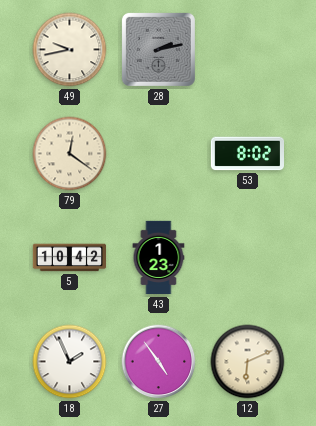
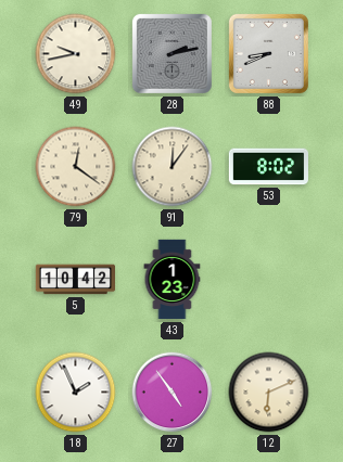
88: none -> 8:41
91: none -> 12:06
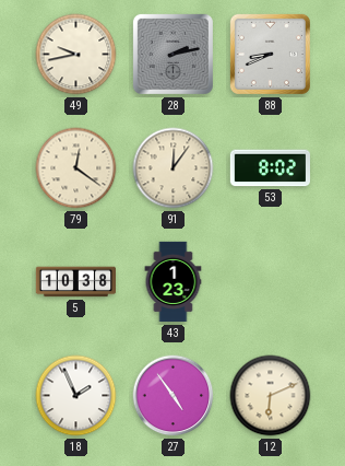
5: 10:42 -> 10:38
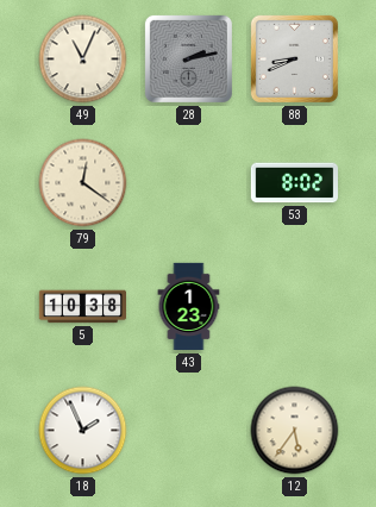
49: 9:43 -> 11:04
91: 12:06 -> none
27: 4:54 -> none
12: 6:11 -> 5:36
